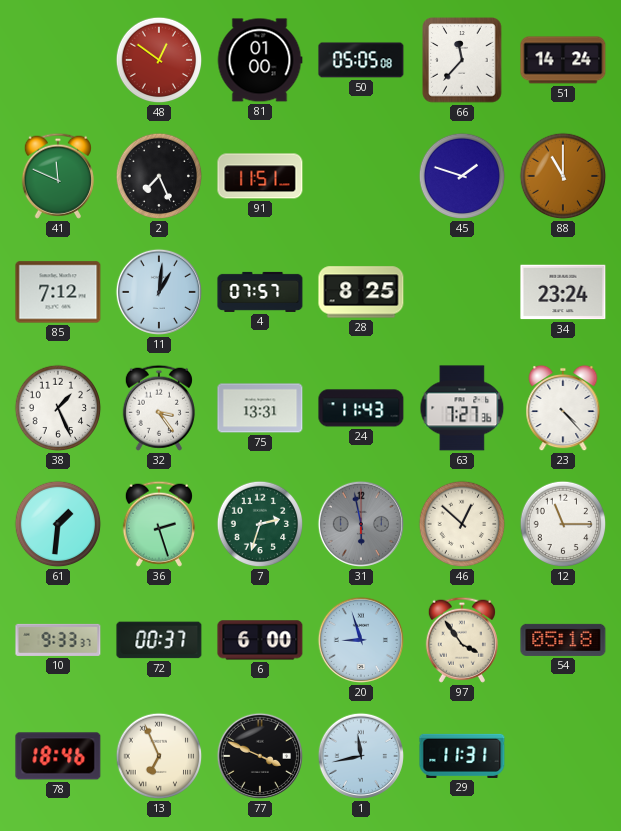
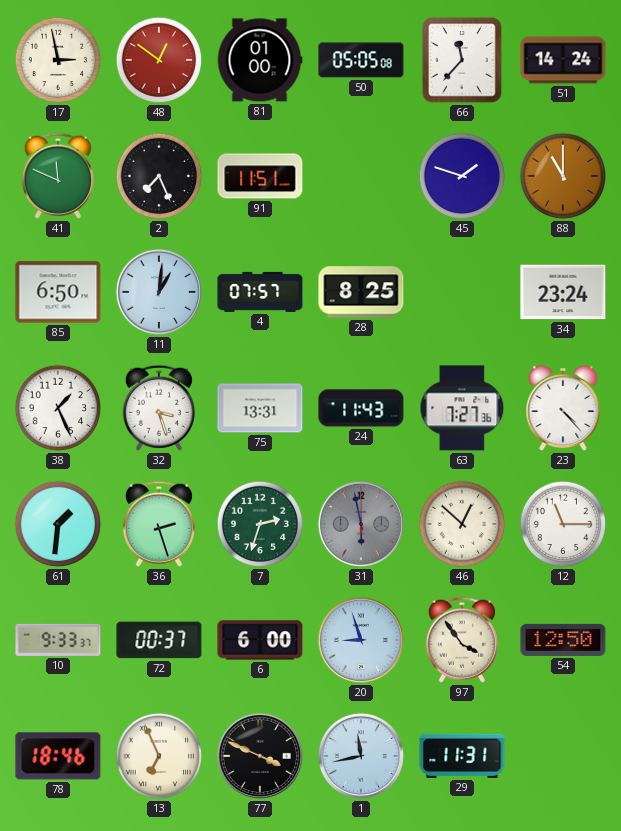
17: none -> 2:58
85: 7:12 -> 6:50
32: 3:24 -> 3:27
54: 05:18 -> 12:50
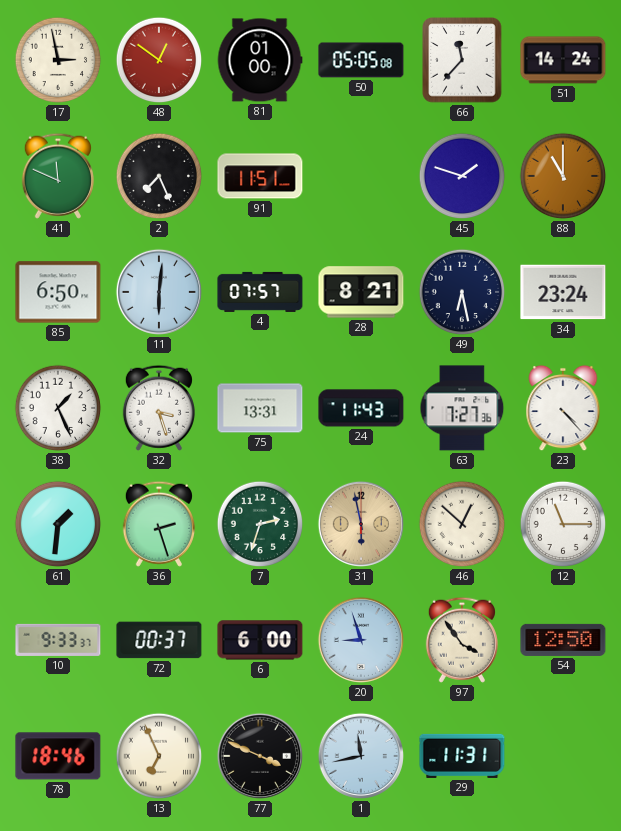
11: 1:01 -> 6:01
28: 8:25 -> 8:21
49: none -> 6:28
31 dial: grey -> champagne
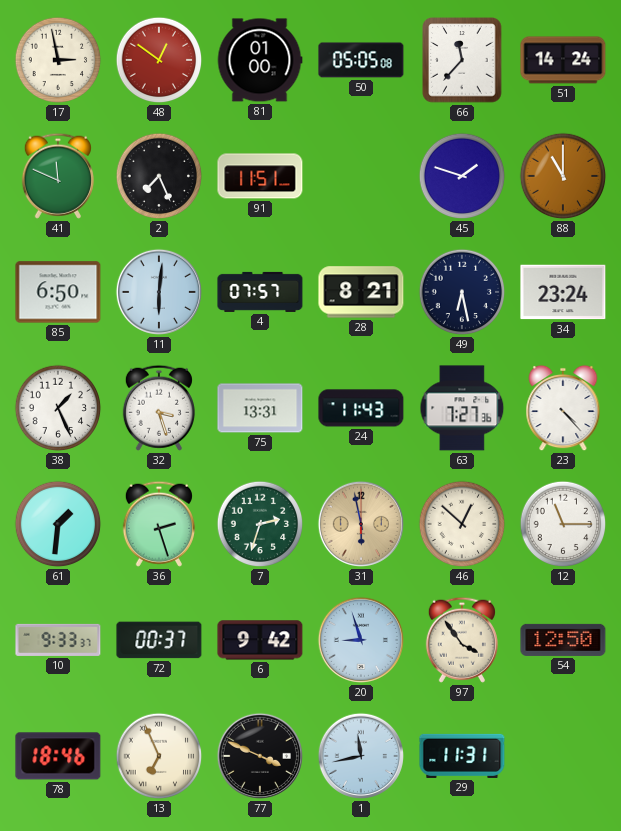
6: 6:00 -> 9:42
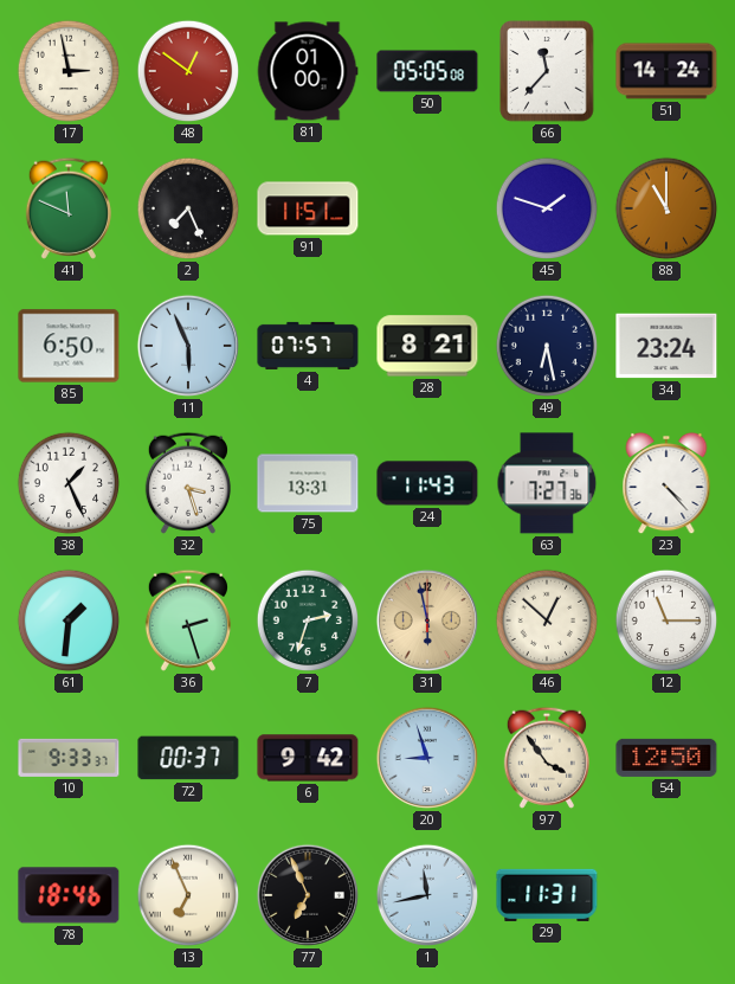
11: 6:01 -> 5:56
77: 3:49 -> 6:56
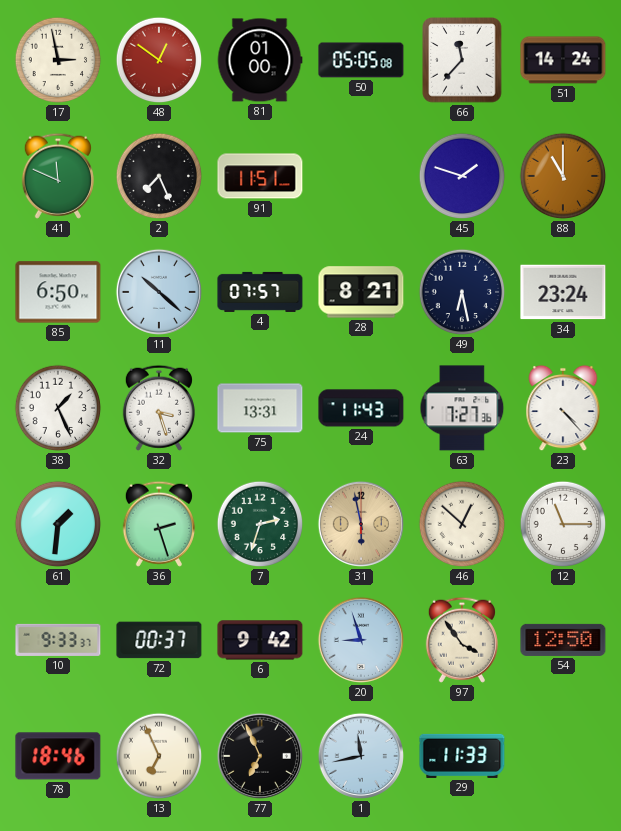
11: 5:56 -> 10:22
29: 11:31 -> 11:33
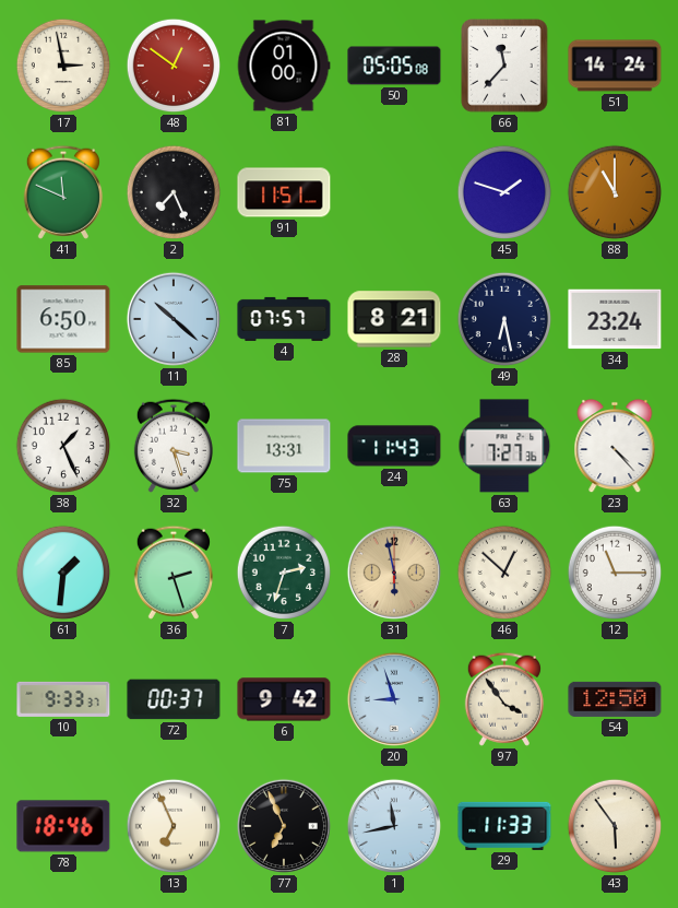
43: none -> 5:54
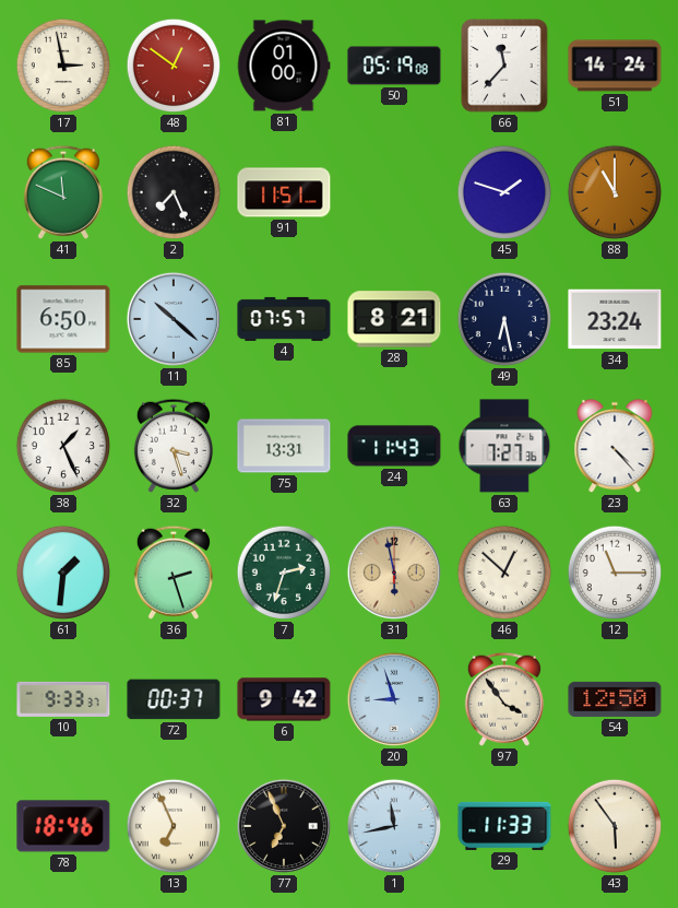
50: 05:05 -> 05:19
